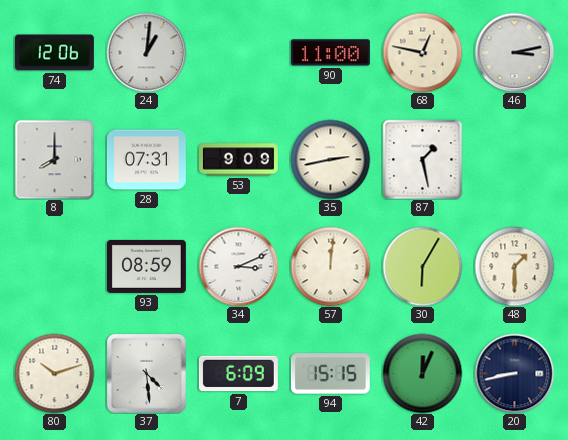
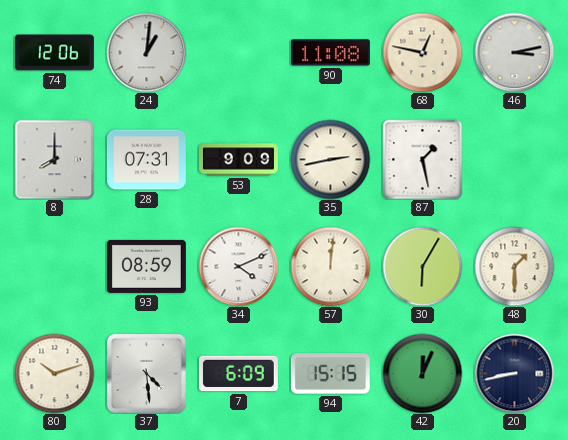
90: 11:00 -> 11:08
34: 3:11 -> 4:11
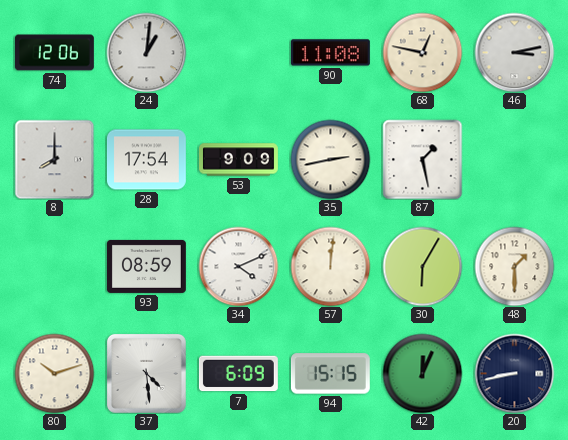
28: 07:31 -> 17:54
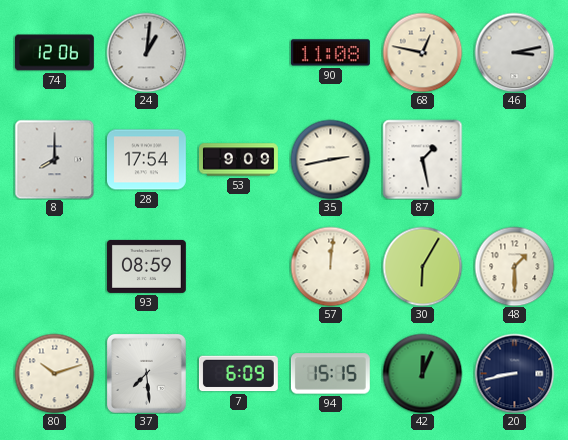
34: 4:11 -> none
37: 4:29 -> 7:29
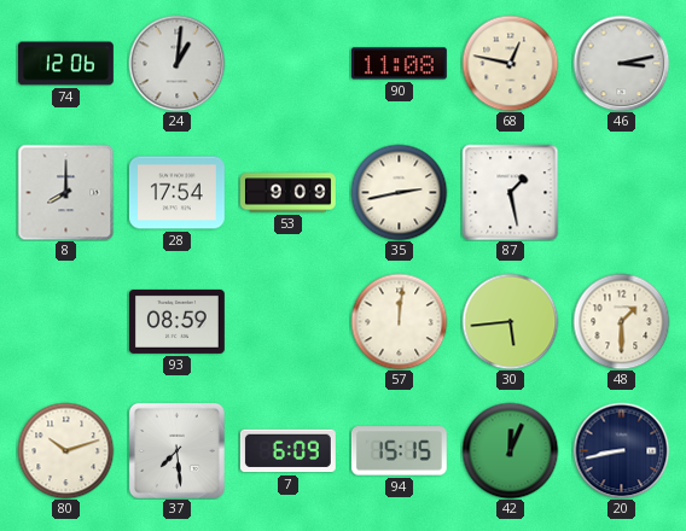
30: 6:05 -> 5:44
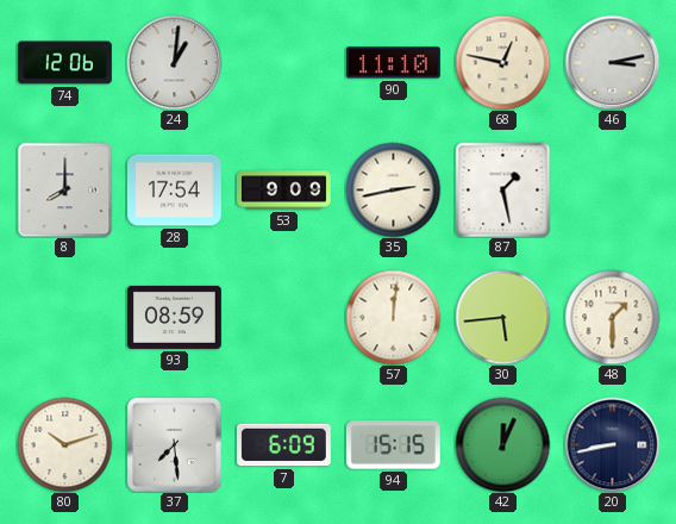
90: 11:08 -> 11:10
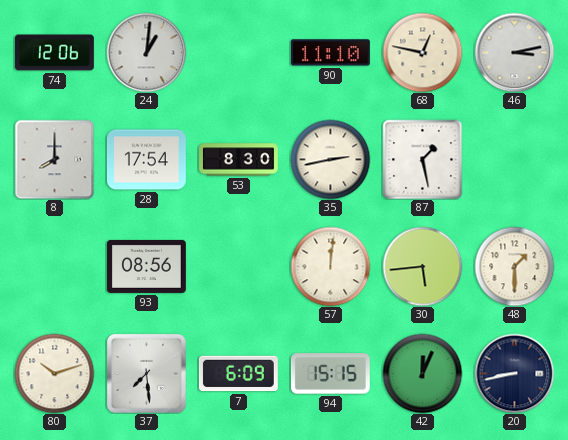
53: 9:09 -> 8:30
93: 08:59 -> 08:56
